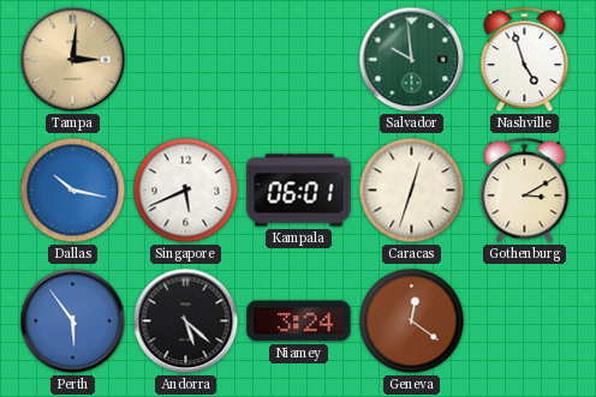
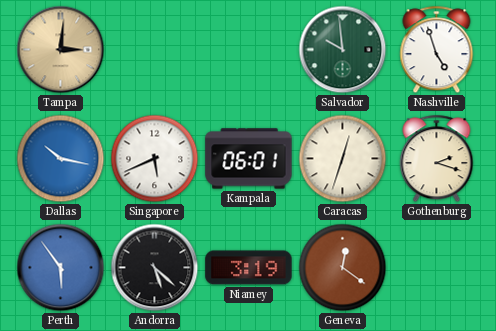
Gothenburg: 3:10 -> 2:18
Niamey: 3:24 -> 3:19
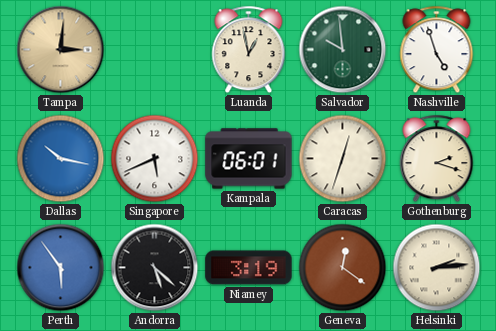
Luanda: none -> 12:58
Helsinki: none -> 2:14
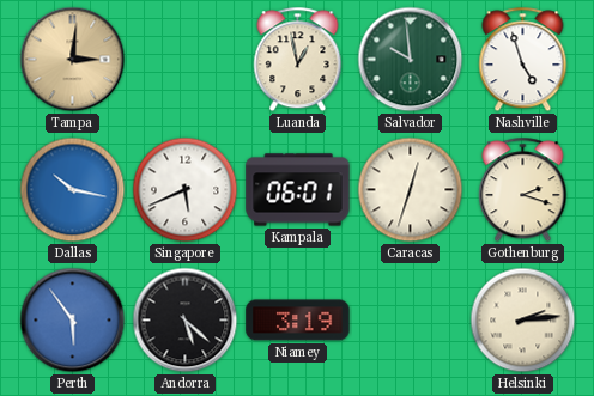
Geneva: 12:21 -> none
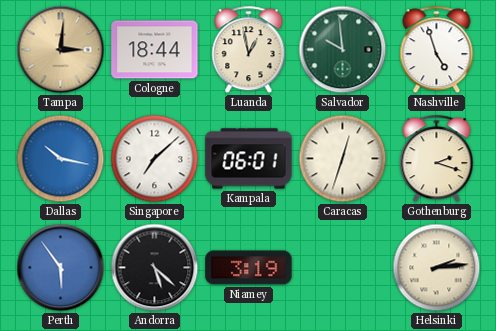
Cologne: none -> 18:44
Singapore: 5:41 -> 7:08
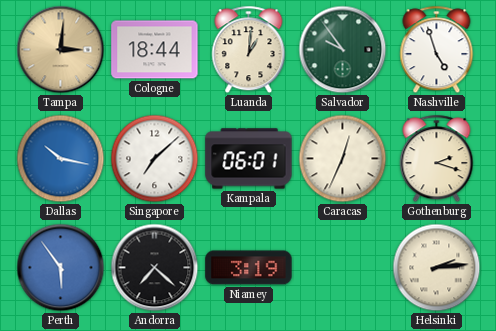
Luanda: 12:58 -> 1:01
Salvador: 9:59 -> 9:54
Caracas: 12:33 -> 12:34
Andorra: 5:22 -> 7:22
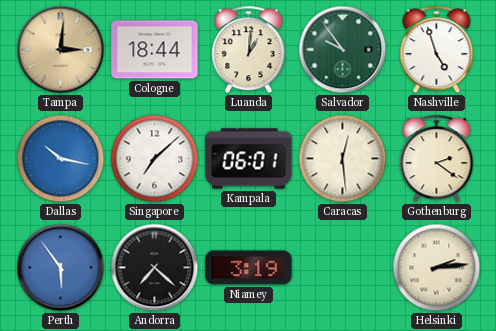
Caracas: 12:34 -> 12:29
Gothenburg: 2:18 -> 2:21
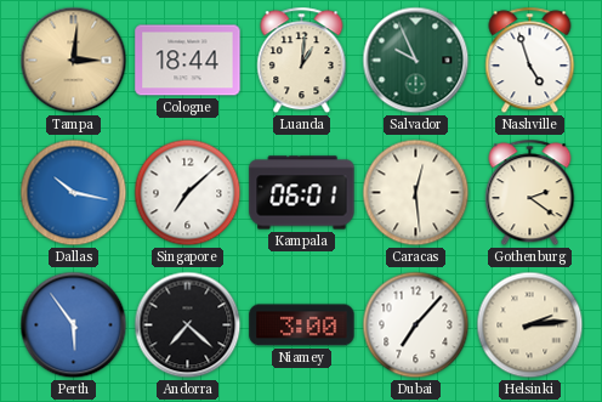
Salvador: 9:54 -> 9:56
Niamey: 3:19 -> 3:00
Dubai: none -> 7:07
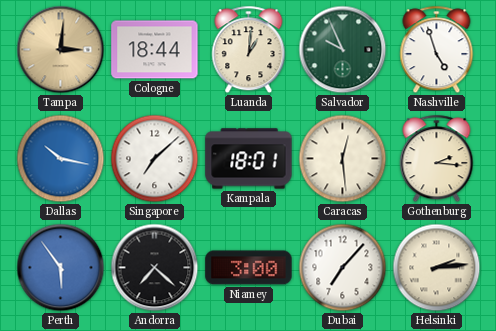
Kampala: 06:01 -> 18:01
Gothenburg: 2:21 -> 2:16
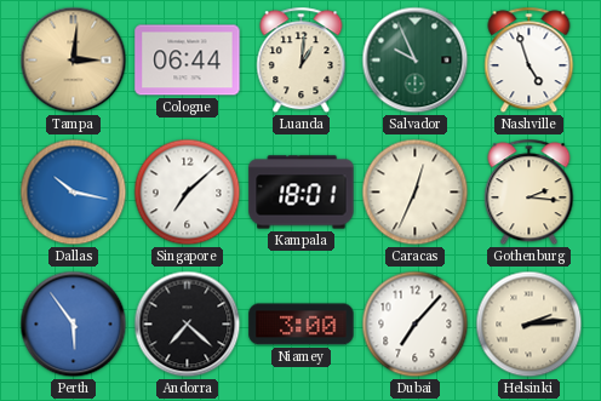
Cologne: 18:44 -> 06:44
Caracas: 12:29 -> 12:34
